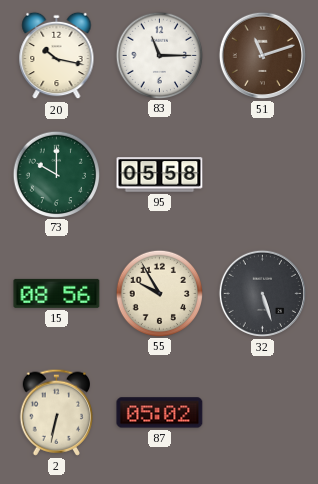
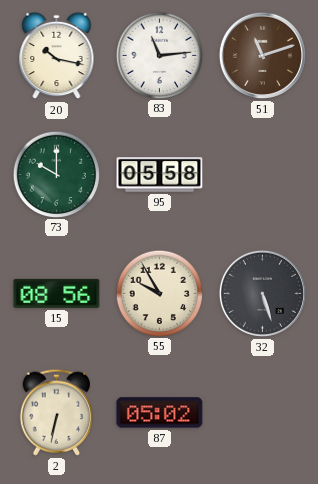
83: 11:15 -> 11:14
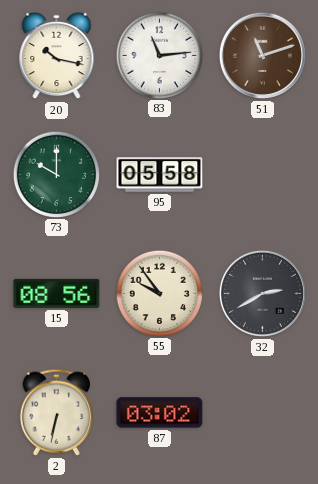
55: 9:55 -> 9:54
32: 5:27 -> 2:40
87: 05:02 -> 03:02
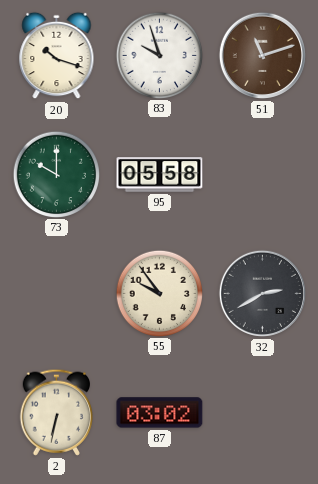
20: 10:17 -> 10:18
83: 11:14 -> 9:57
15: 08:56 -> none
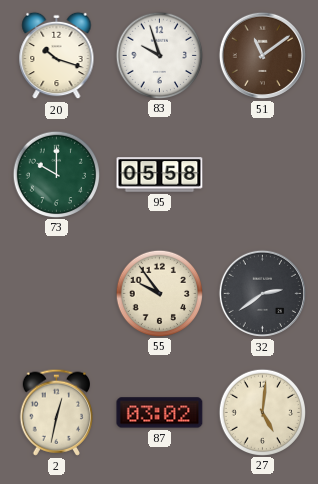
51: 11:12 -> 11:09
32: 2:40 -> 2:39
2: 6:32 -> 12:32
27: none -> 5:01
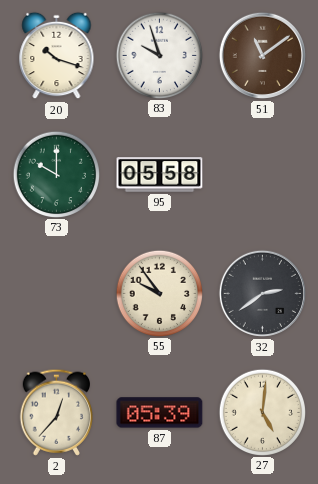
2: 12:32 -> 12:37
87: 03:02 -> 05:39
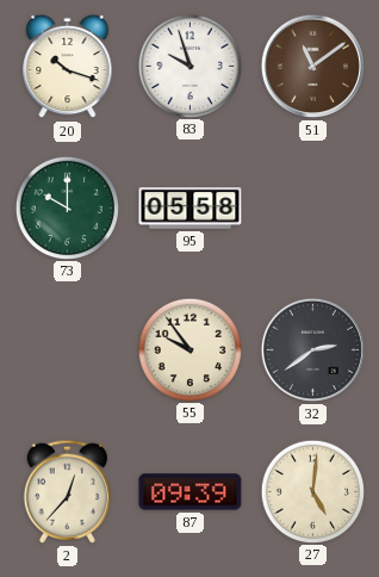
87: 05:39 -> 09:39
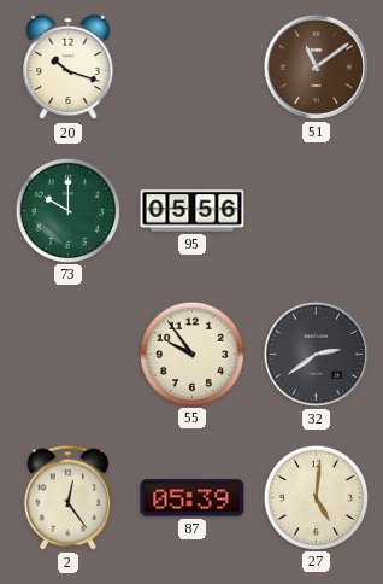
83: 9:57 -> none
95: 05:58 -> 05:56
2: 12:37 -> 12:24
87: 09:39 -> 05:39
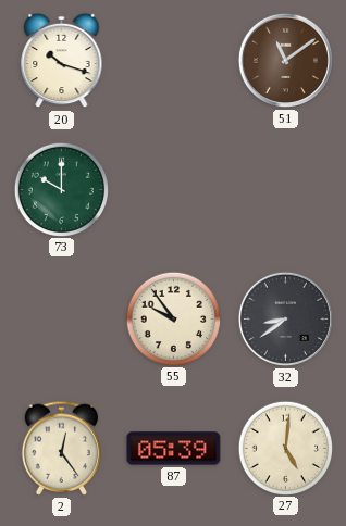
95: 05:56 -> none
32: 2:39 -> 8:39
